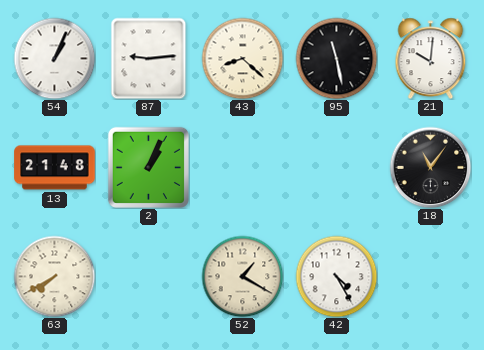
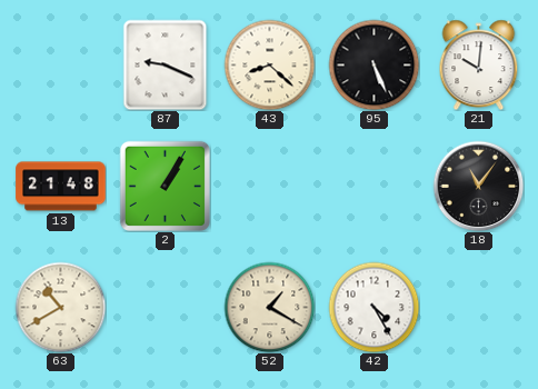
54: 1:04 -> none
87: 9:14 -> 9:19
95: 11:28 -> 5:26
2: 1:04 -> 1:05
63: 7:40 -> 10:40
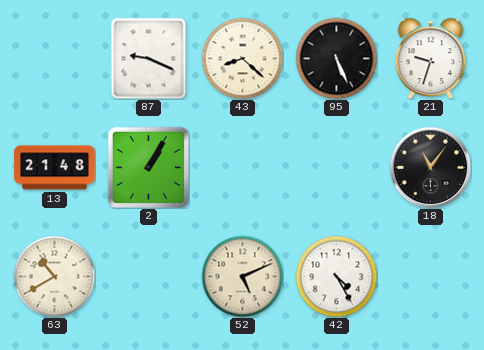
21: 10:01 -> 9:33
52: 1:20 -> 5:11
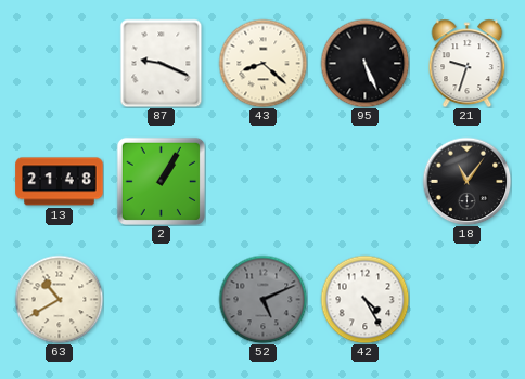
52 dial: cream -> grey
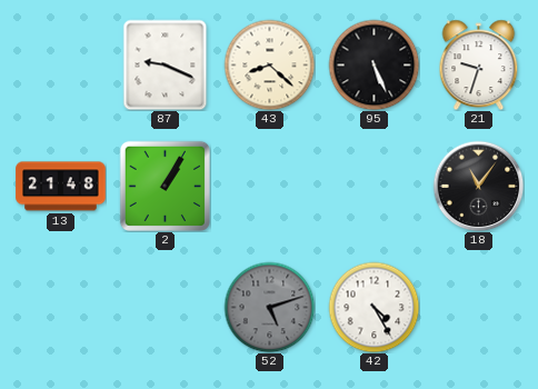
63: 10:40 -> none
52: 5:11 -> 5:12
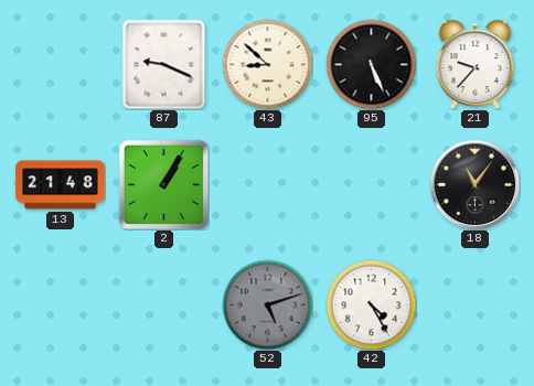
43: 8:22 -> 8:52
21: 9:33 -> 9:37
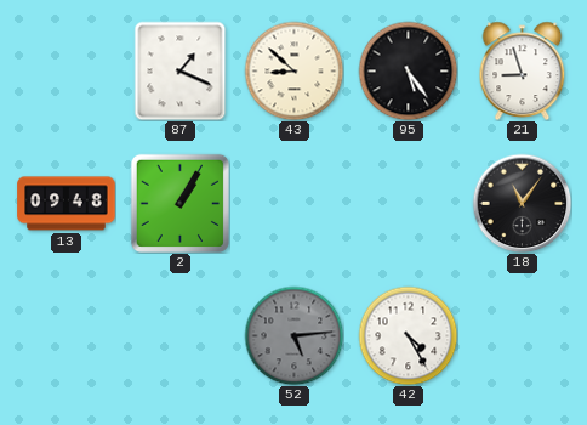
87: 9:19 -> 1:19
95: 5:26 -> 5:24
21: 9:37 -> 8:57
13: 21:48 -> 09:48
52: 5:12 -> 5:14
